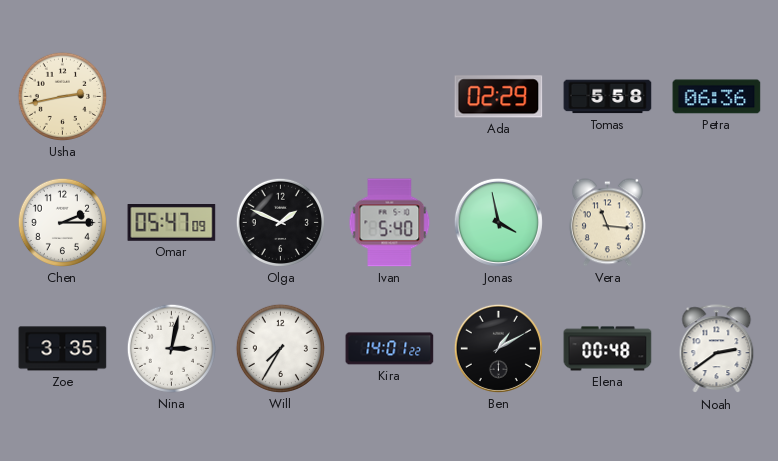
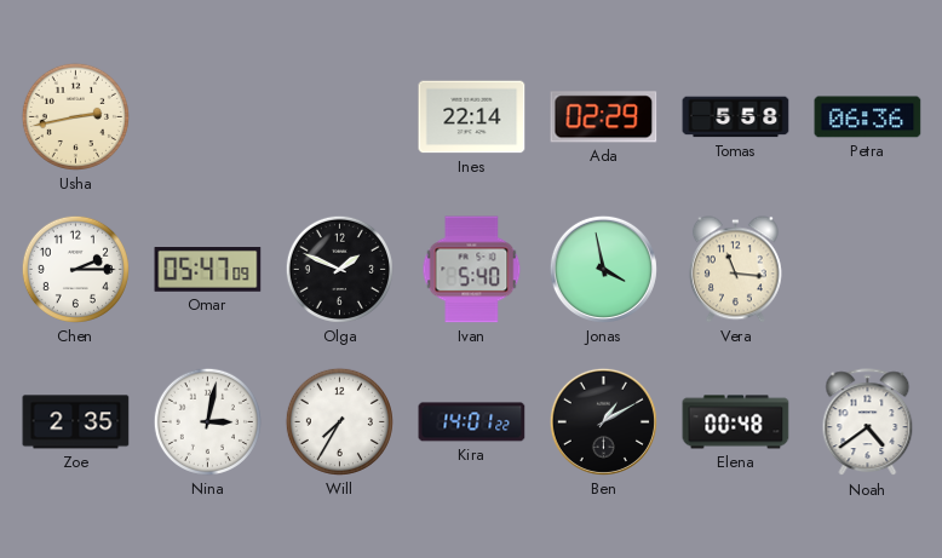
Ines: none -> 22:14
Zoe: 3:35 -> 2:35
Noah: 2:39 -> 4:39
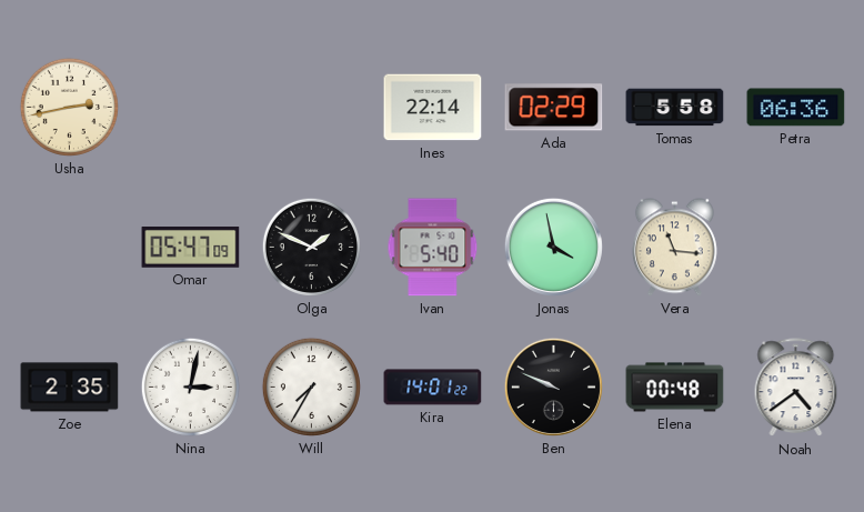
Chen: 2:15 -> none
Ben: 1:10 -> 9:49
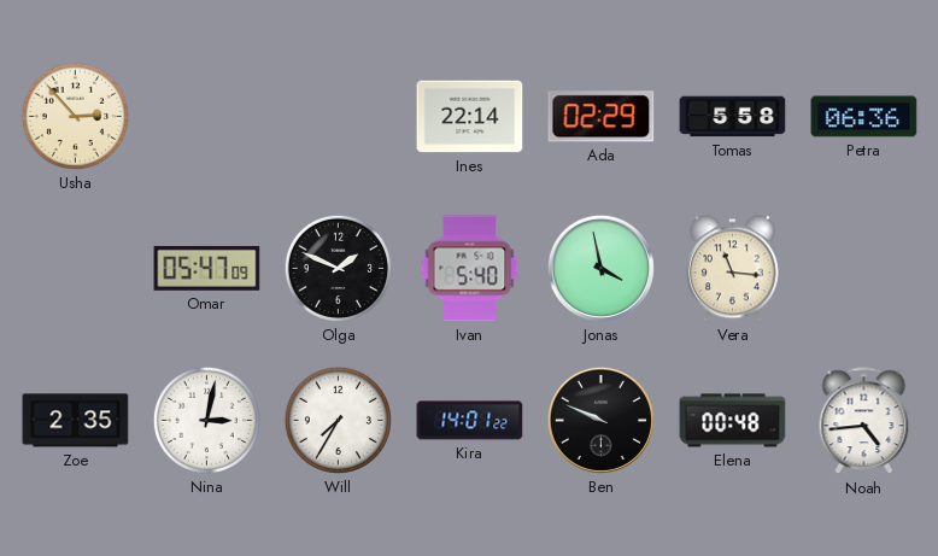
Usha: 2:43 -> 2:53
Noah: 4:39 -> 4:44
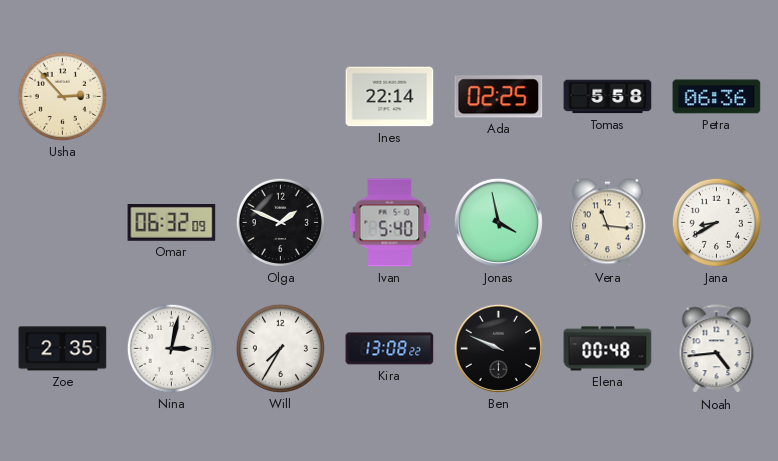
Ada: 02:29 -> 02:25
Omar: 05:47 -> 06:32
Jana: none -> 8:40
Kira: 14:01 -> 13:08
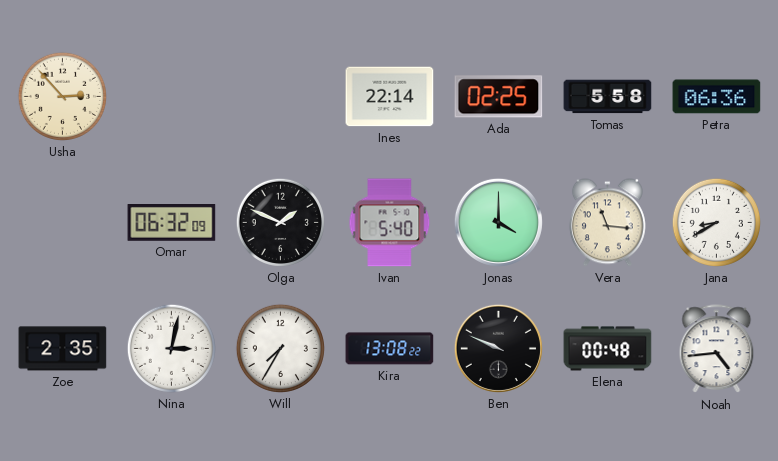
Jonas: 3:58 -> 4:00
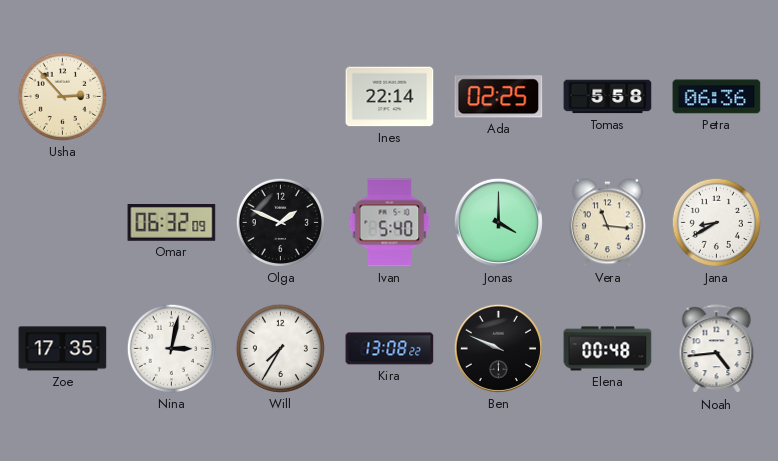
Zoe: 2:35 -> 17:35
